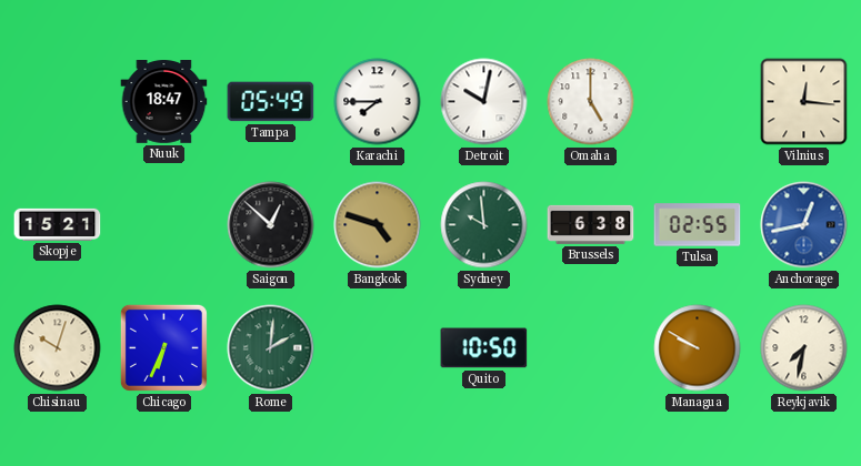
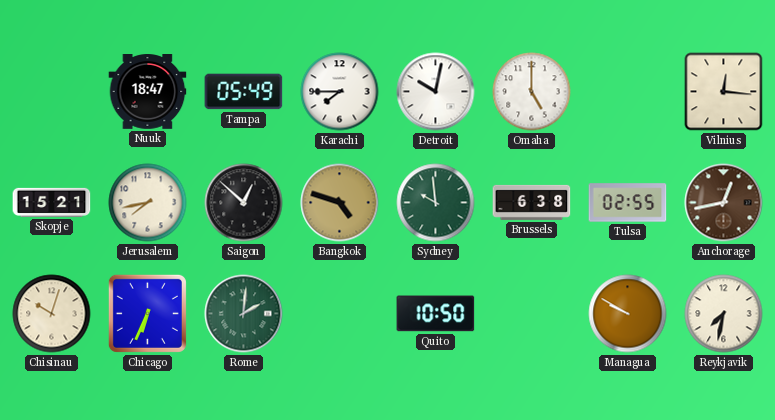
Jerusalem: none -> 7:43
Anchorage dial: blue -> brown
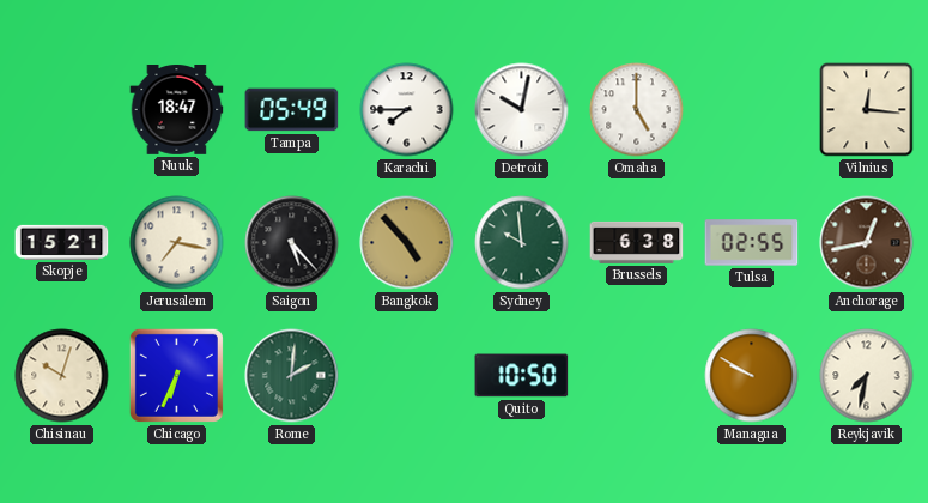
Jerusalem: 7:43 -> 7:17
Saigon: 12:52 -> 5:23
Bangkok: 4:48 -> 4:53
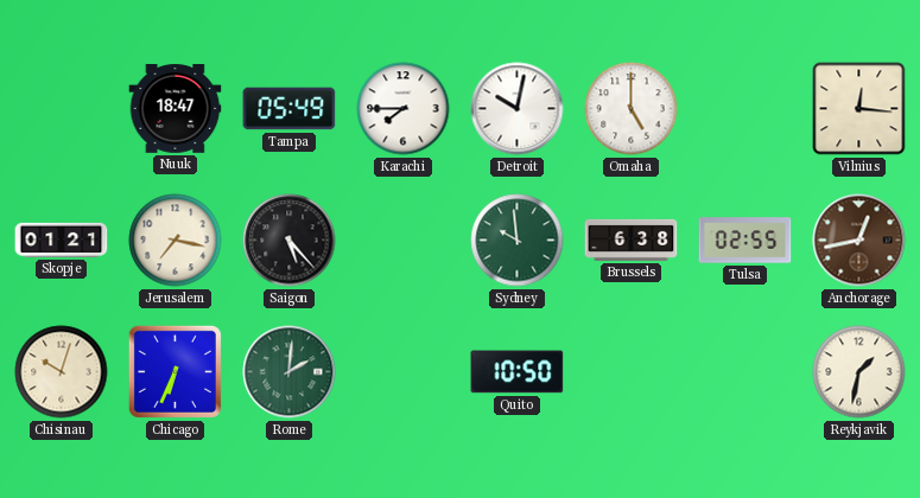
Skopje: 15:21 -> 01:21
Bangkok: 4:53 -> none
Managua: 9:50 -> none
Reykjavik: 7:32 -> 1:32
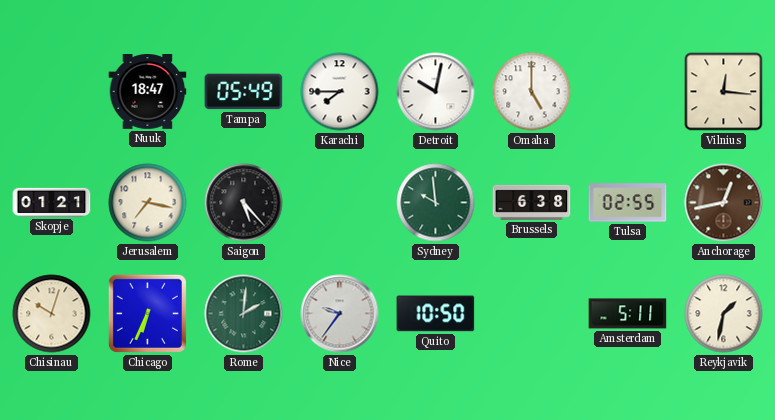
Nice: none -> 9:36
Amsterdam: none -> 5:11
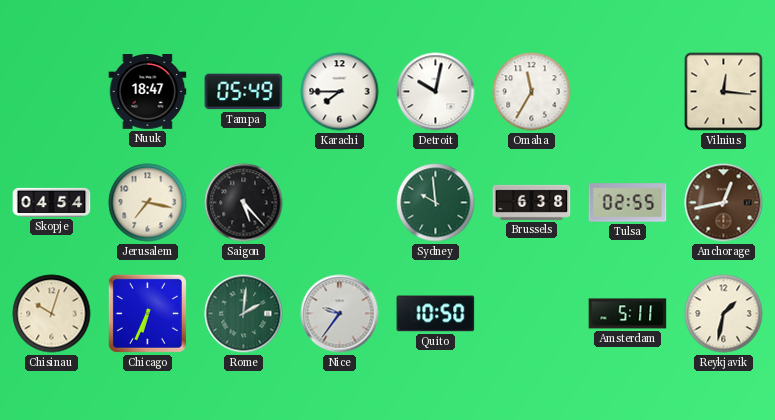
Omaha: 5:00 -> 11:35
Skopje: 01:21 -> 04:54
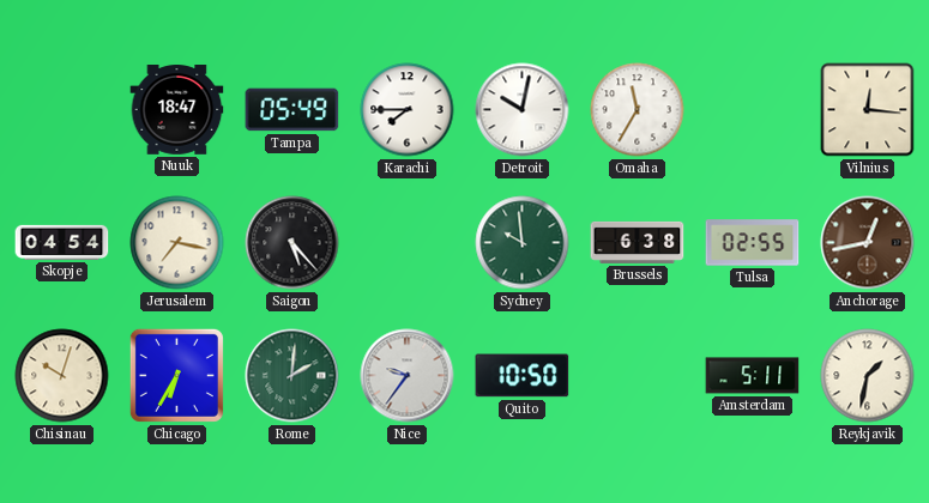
Chicago: 6:34 -> 6:35
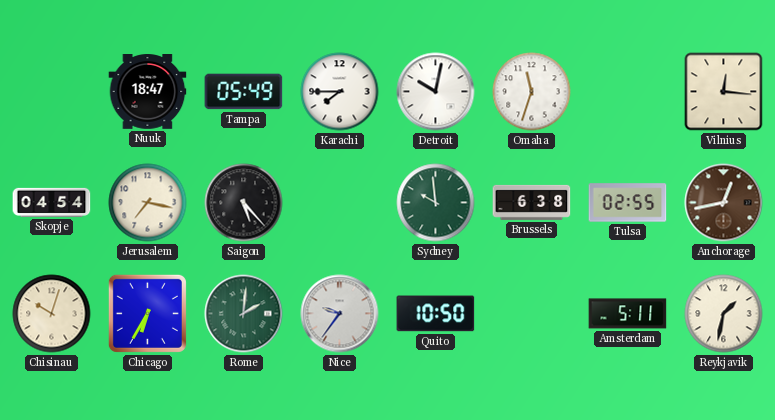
Omaha: 11:35 -> 11:33
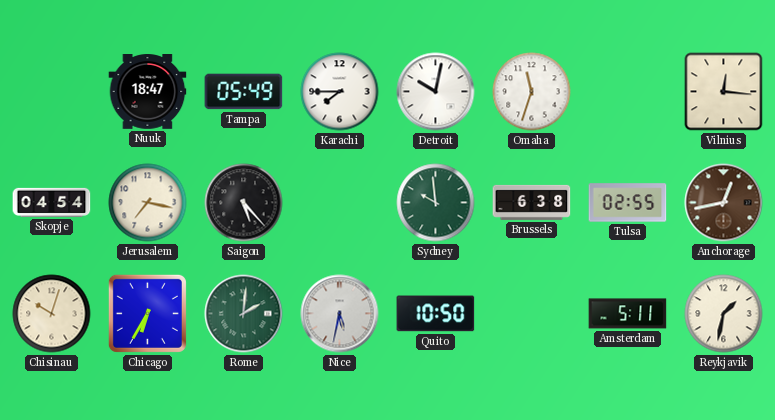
Nice: 9:36 -> 5:32
